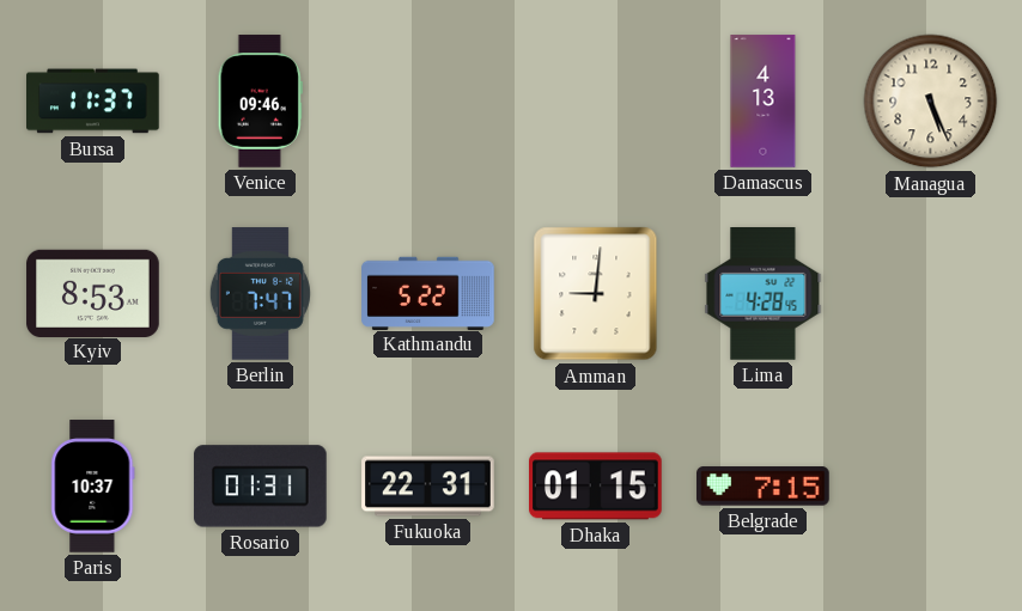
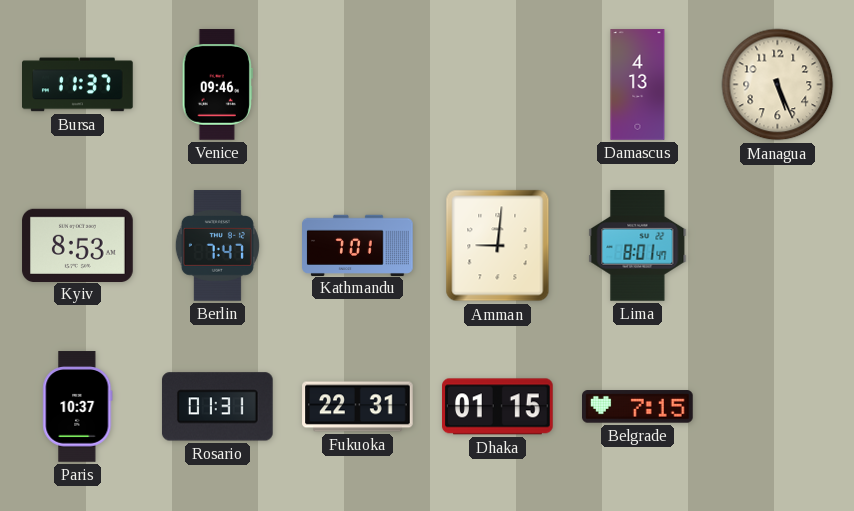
Kathmandu: 5:22 -> 7:01
Lima: 4:28 -> 8:01
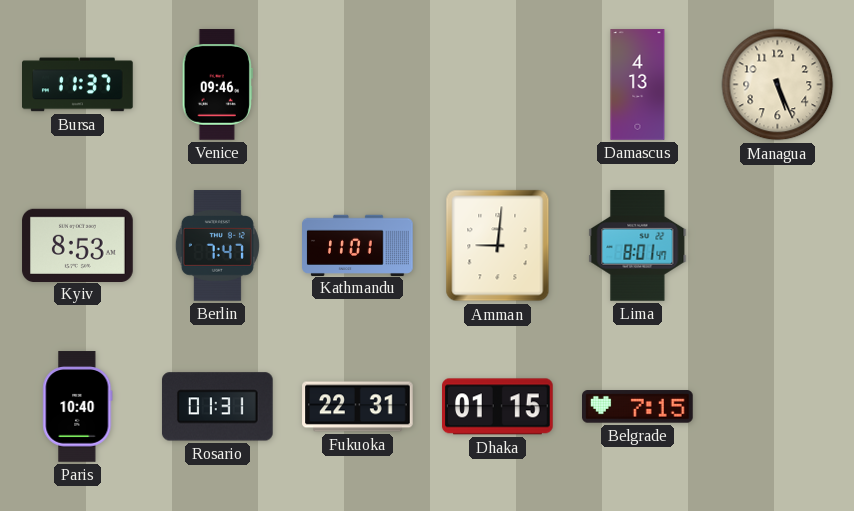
Kathmandu: 7:01 -> 11:01
Paris: 10:37 -> 10:40
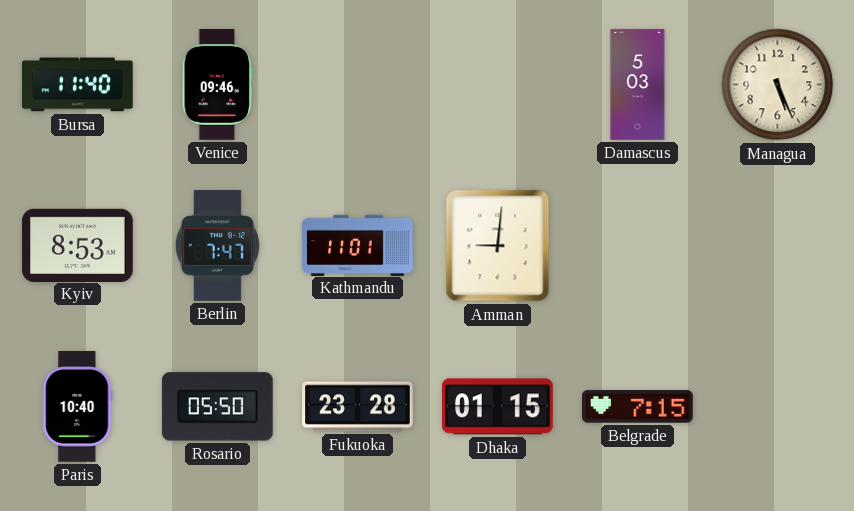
Bursa: 11:37 -> 11:40
Damascus: 4:13 -> 5:03
Lima: 8:01 -> none
Rosario: 01:31 -> 05:50
Fukuoka: 22:31 -> 23:28
